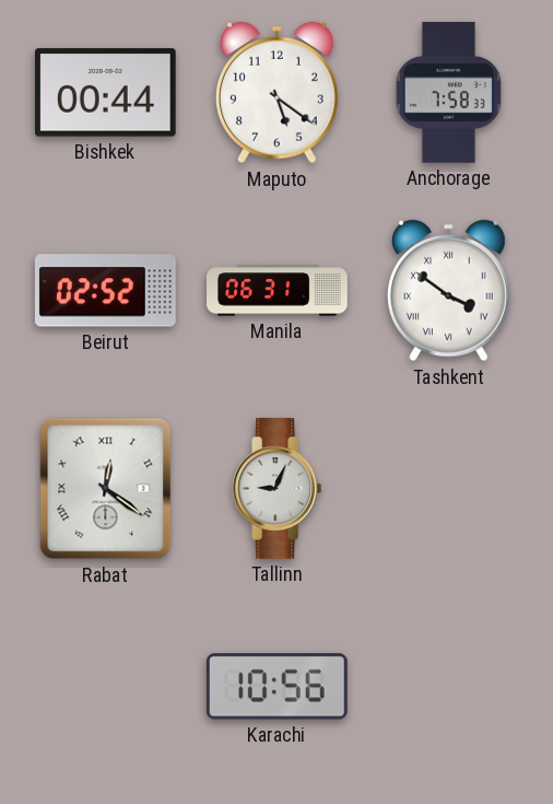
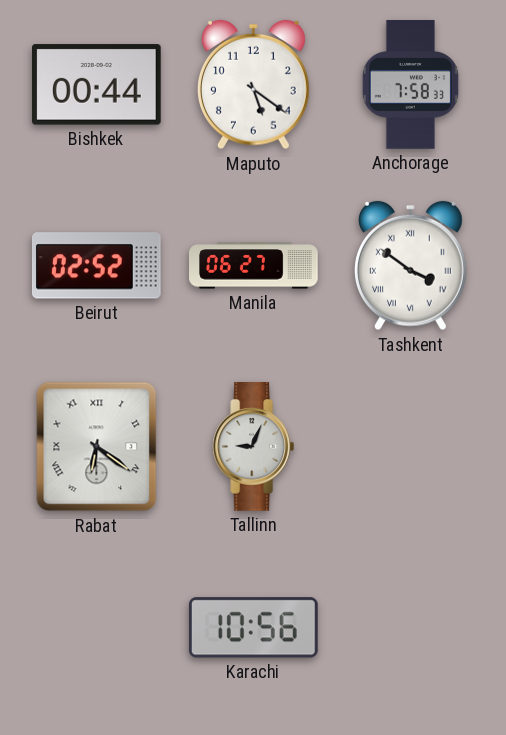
Manila: 06:31 -> 06:27
Rabat: 12:21 -> 6:21
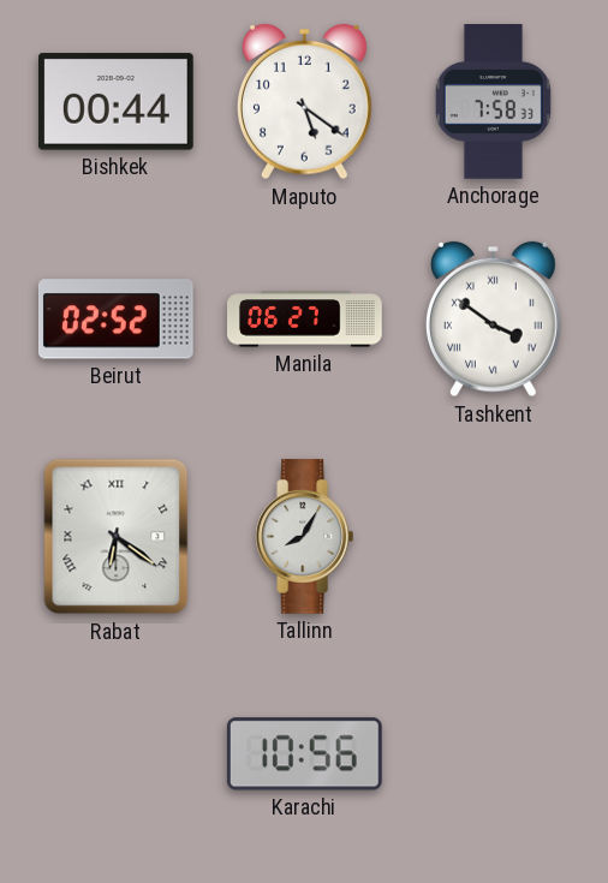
Tallinn: 9:04 -> 8:05
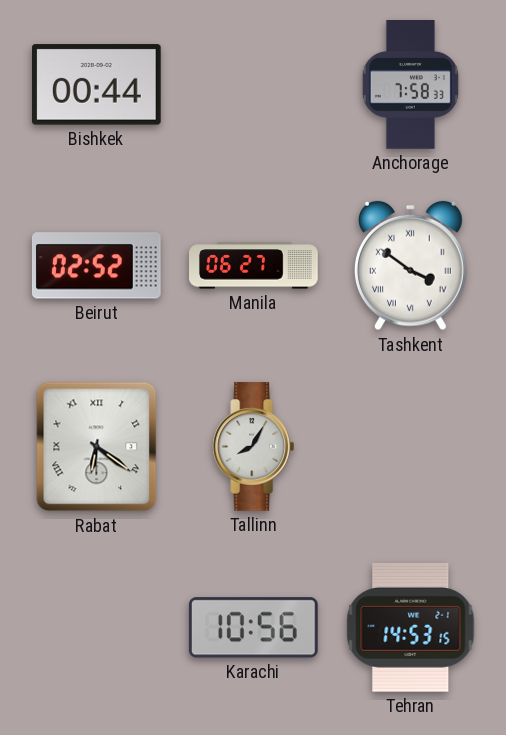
Maputo: 5:21 -> none
Tehran: none -> 14:53
